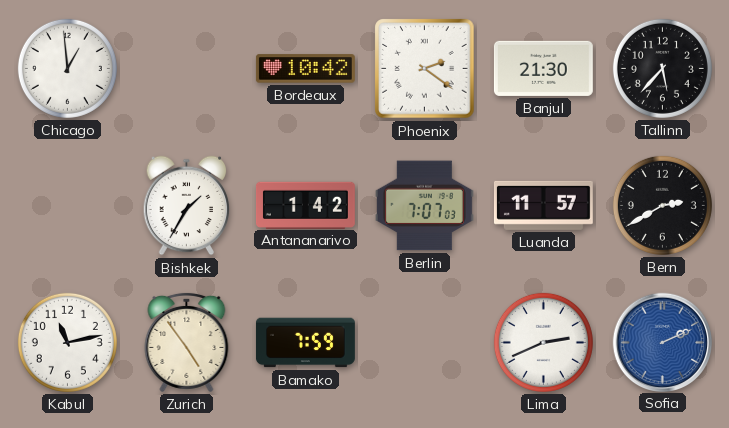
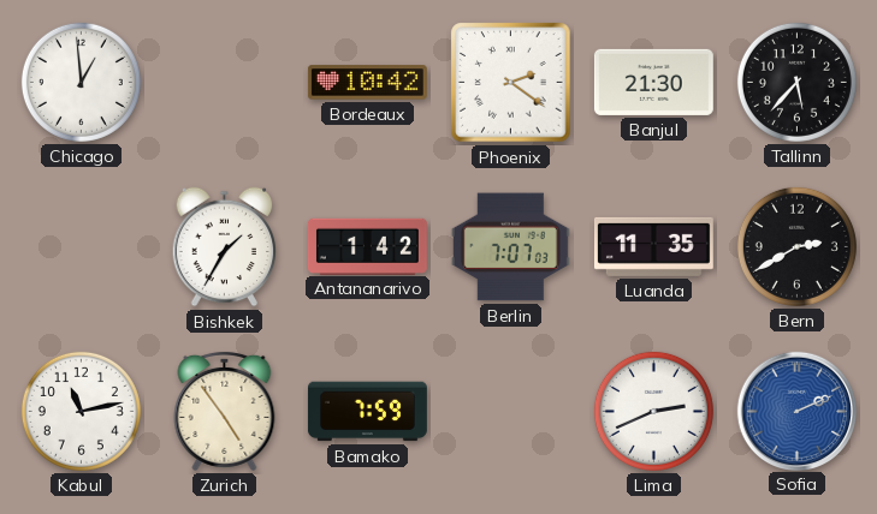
Luanda: 11:57 -> 11:35
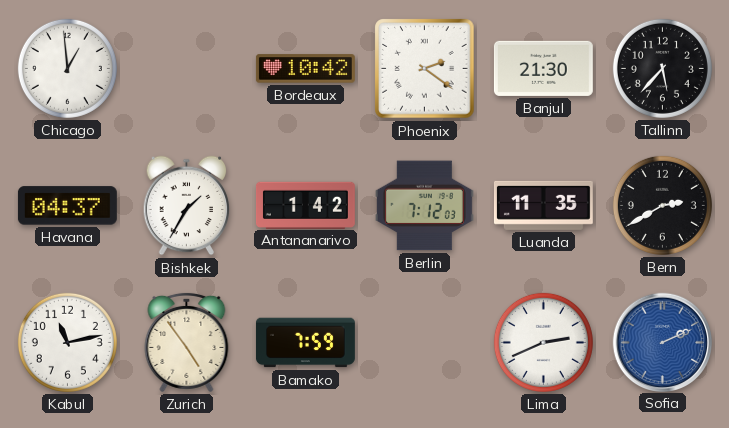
Havana: none -> 04:37
Berlin: 7:07 -> 7:12
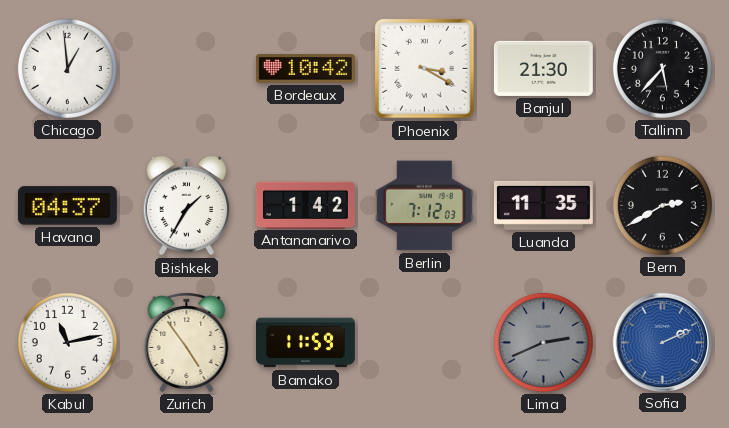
Phoenix: 2:21 -> 3:20
Bamako: 7:59 -> 11:59
Lima dial: white -> grey
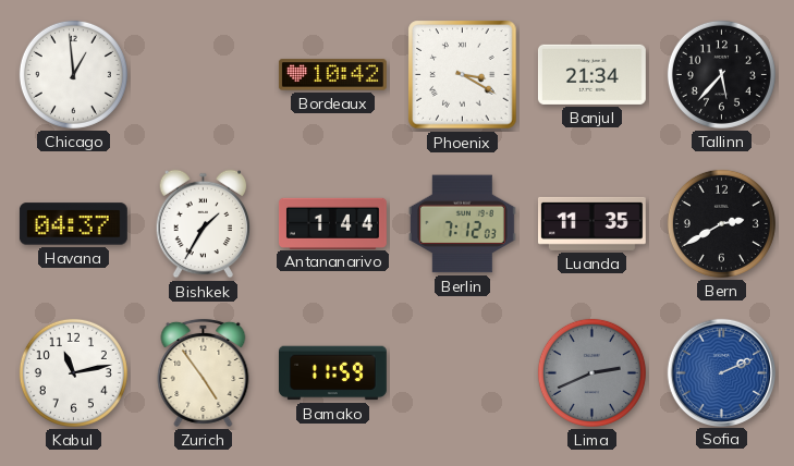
Banjul: 21:30 -> 21:34
Antananarivo: 1:42 -> 1:44
